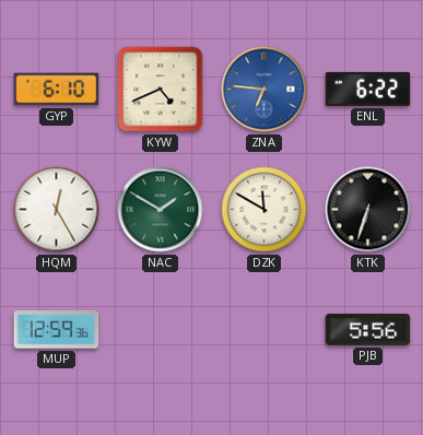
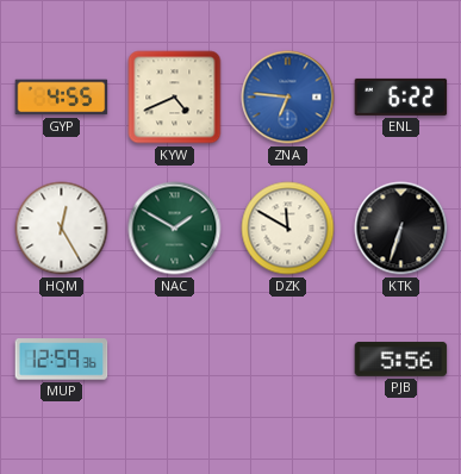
GYP: 6:10 -> 4:55
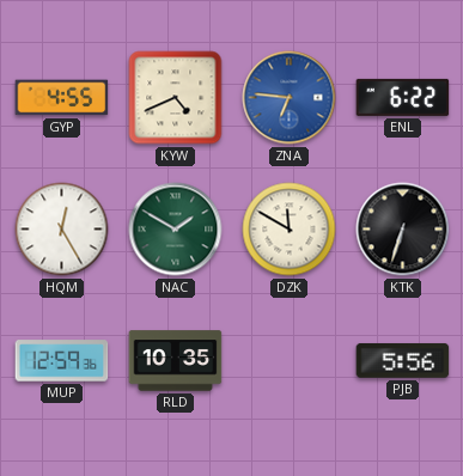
RLD: none -> 10:35
